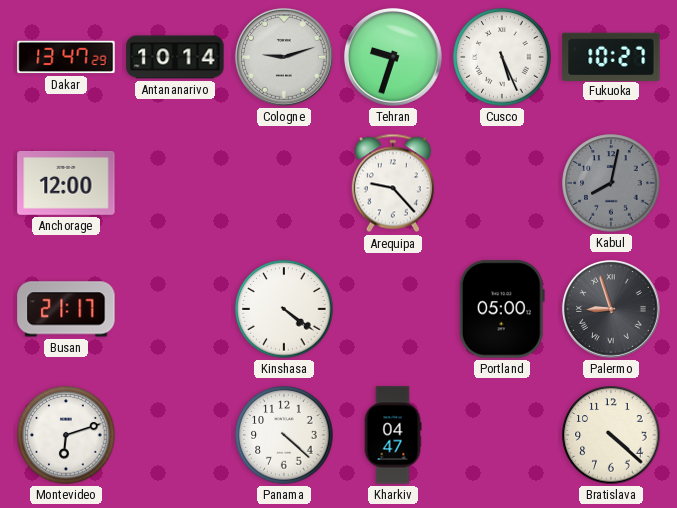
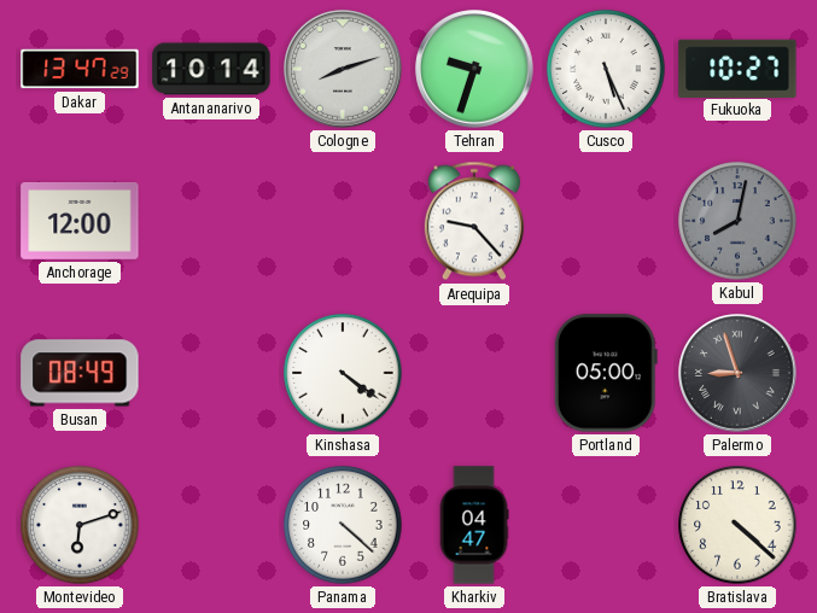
Cologne: 9:12 -> 8:12
Busan: 21:17 -> 08:49
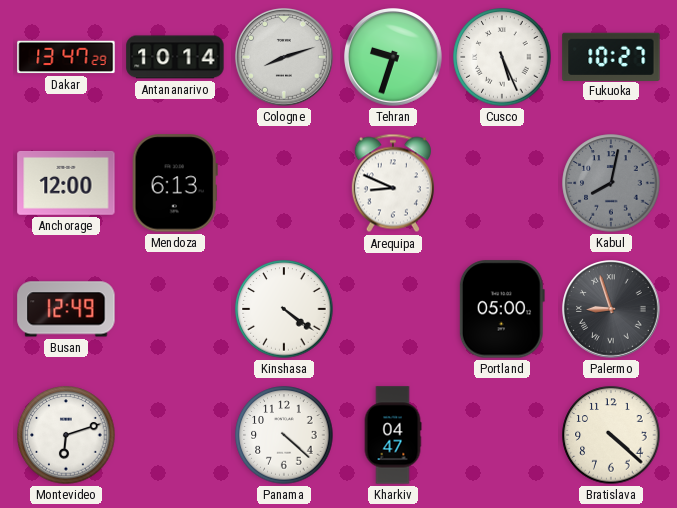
Mendoza: none -> 6:13
Arequipa: 9:23 -> 8:49
Busan: 08:49 -> 12:49
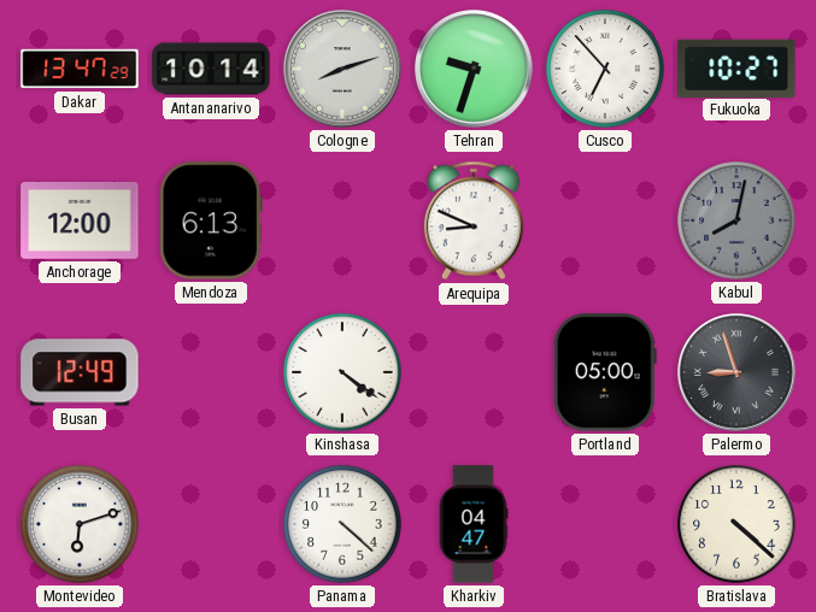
Cusco: 5:26 -> 6:53
